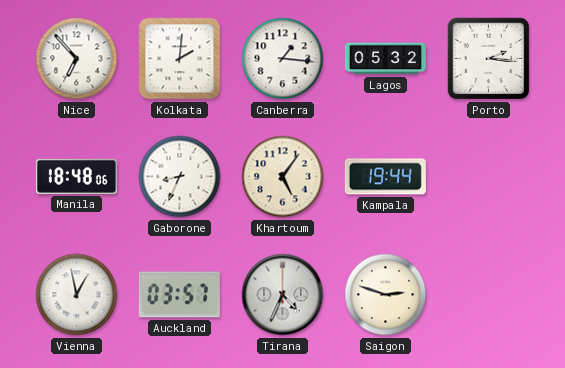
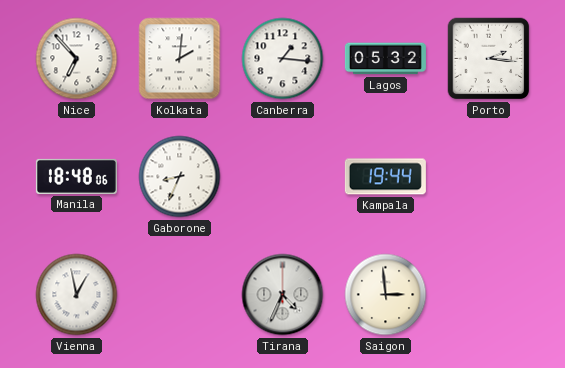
Khartoum: 5:06 -> none
Auckland: 03:57 -> none
Saigon: 2:48 -> 2:59
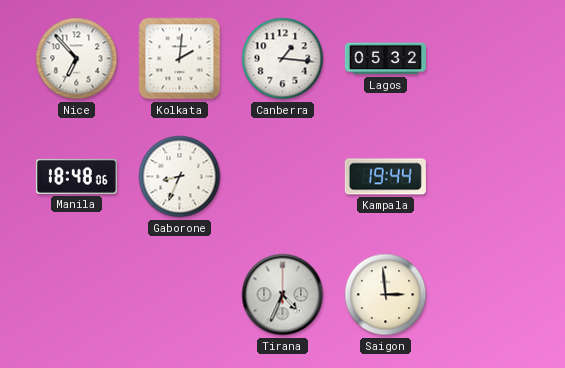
Porto: 2:16 -> none
Vienna: 12:58 -> none
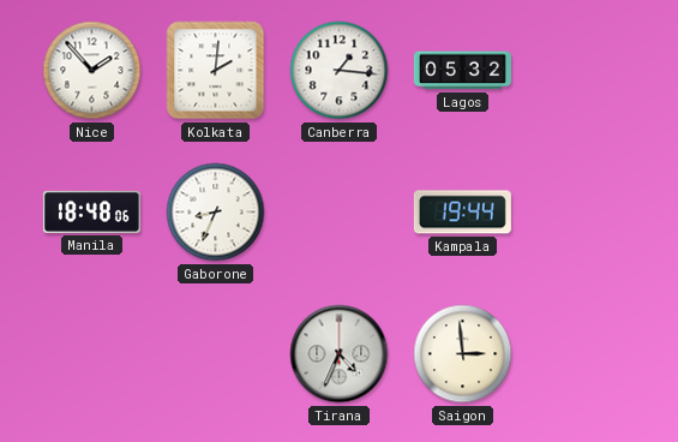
Nice: 6:53 -> 1:53
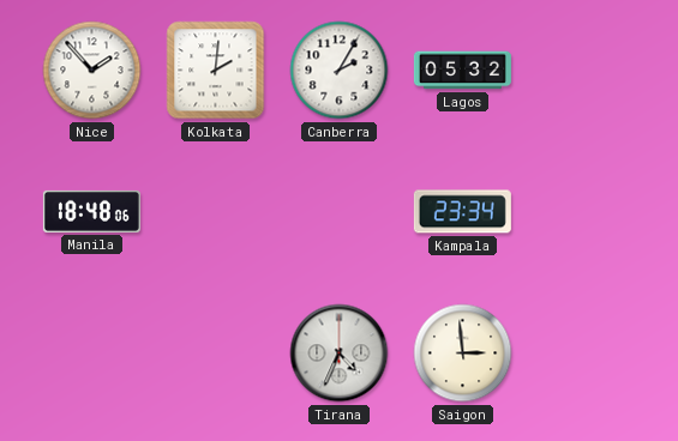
Canberra: 1:16 -> 2:05
Gaborone: 8:34 -> none
Kampala: 19:44 -> 23:34
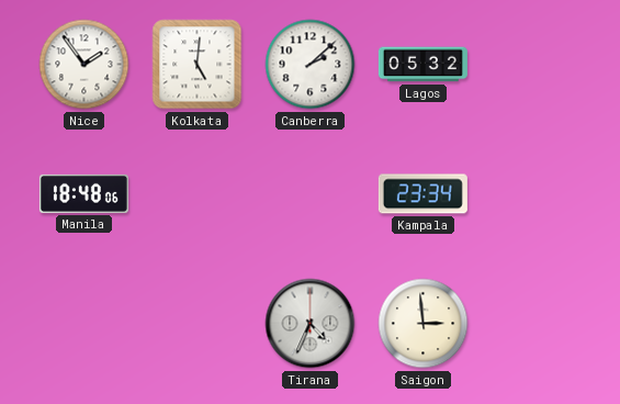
Nice: 1:53 -> 1:54
Kolkata: 2:01 -> 5:01
Canberra: 2:05 -> 2:08
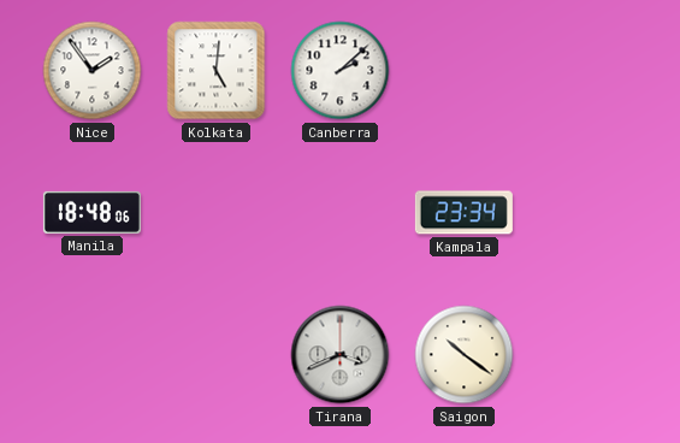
Lagos: 05:32 -> none
Tirana: 4:34 -> 3:41
Saigon: 2:59 -> 10:21
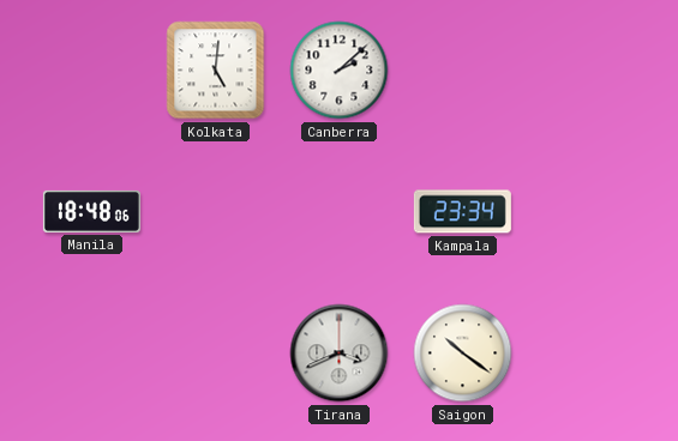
Nice: 1:54 -> none
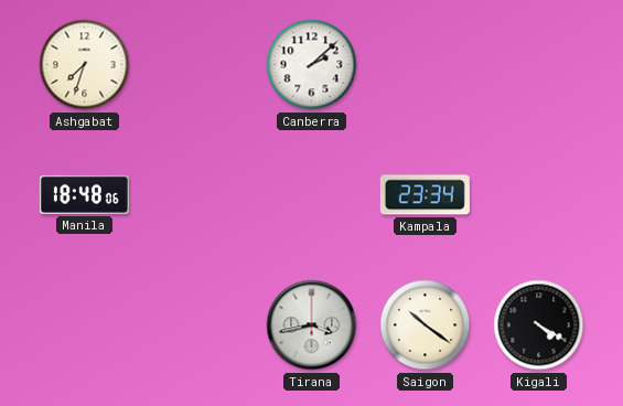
Ashgabat: none -> 7:33
Kolkata: 5:01 -> none
Tirana: 3:41 -> 3:43
Kigali: none -> 4:20
